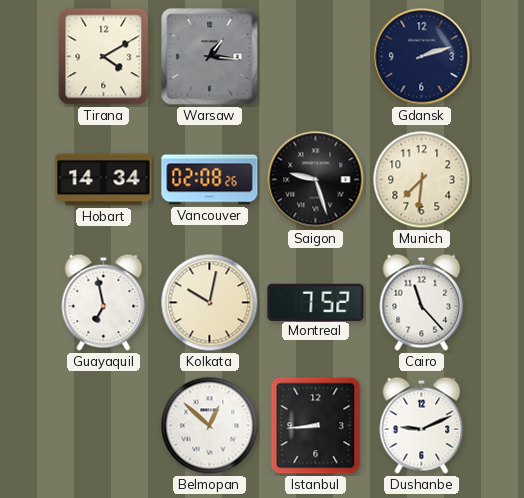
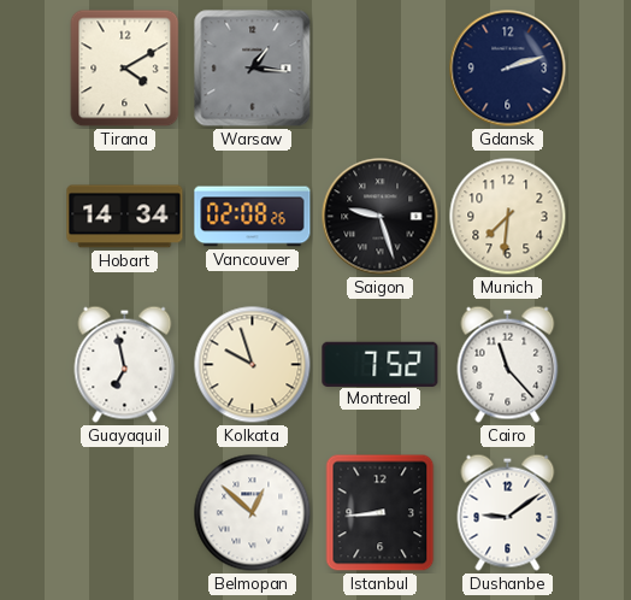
Kolkata: 10:02 -> 9:57
Dushanbe: 9:11 -> 9:09
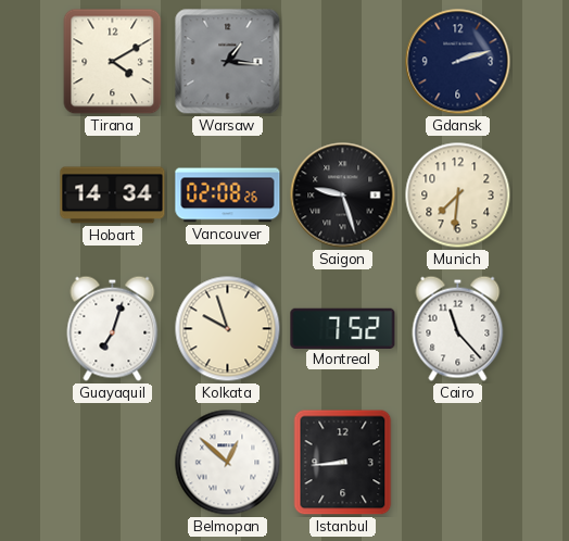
Guayaquil: 6:58 -> 7:03
Dushanbe: 9:09 -> none
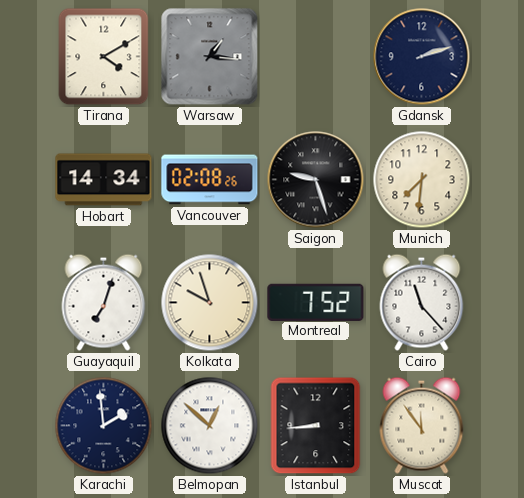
Karachi: none -> 1:59
Muscat: none -> 11:54
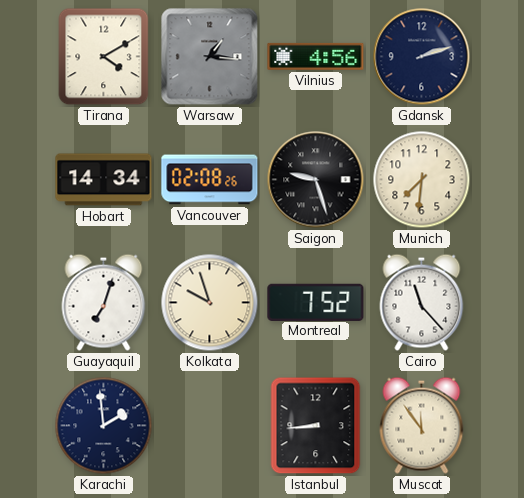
Vilnius: none -> 4:56
Belmopan: 12:52 -> none
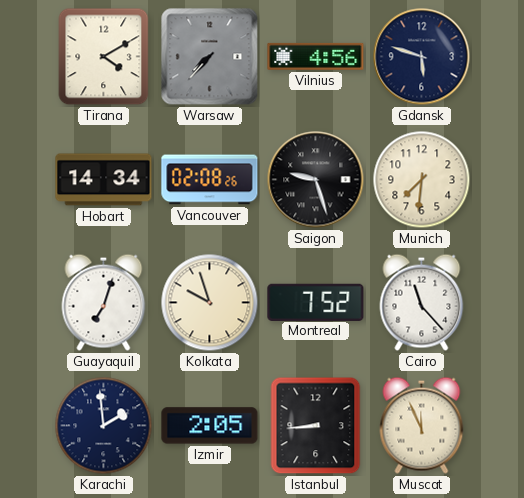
Warsaw: 1:16 -> 7:37
Gdansk: 2:12 -> 5:48
Izmir: none -> 2:05
Muscat: 11:54 -> 11:56
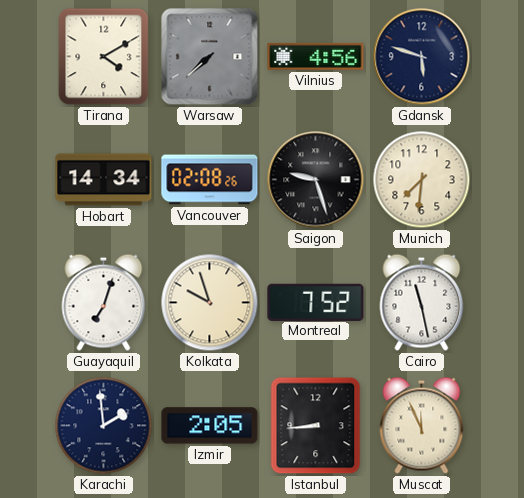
Warsaw: 7:37 -> 7:38
Cairo: 11:23 -> 11:28
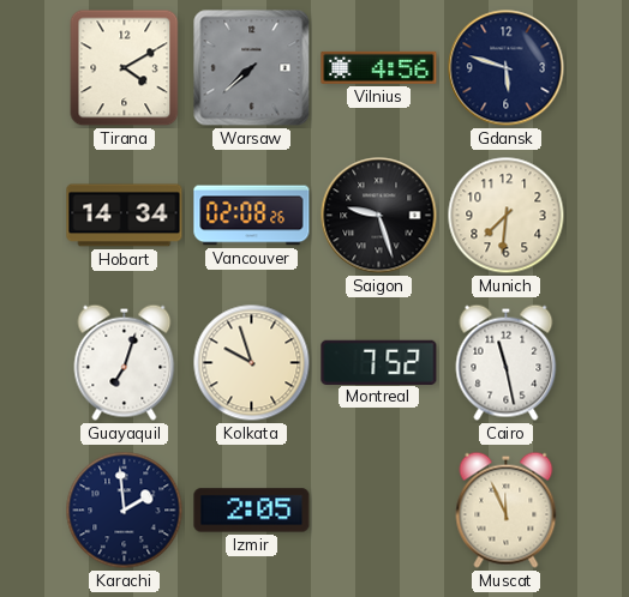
Istanbul: 8:44 -> none
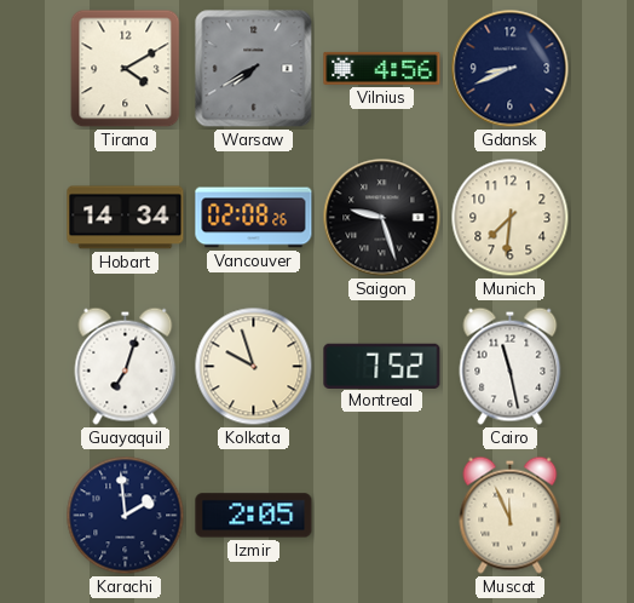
Warsaw: 7:38 -> 7:40
Gdansk: 5:48 -> 8:41
